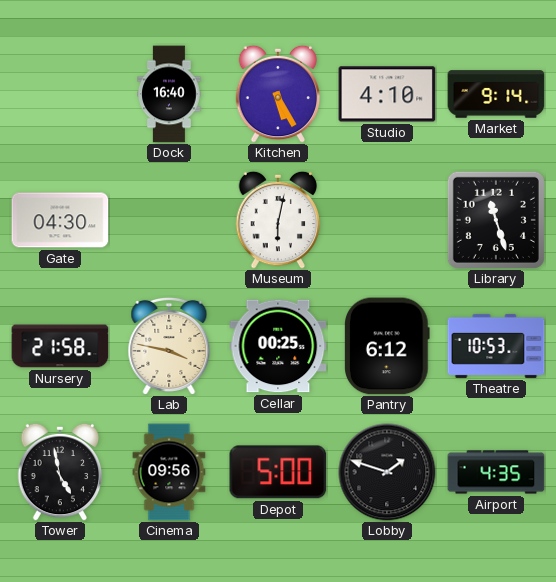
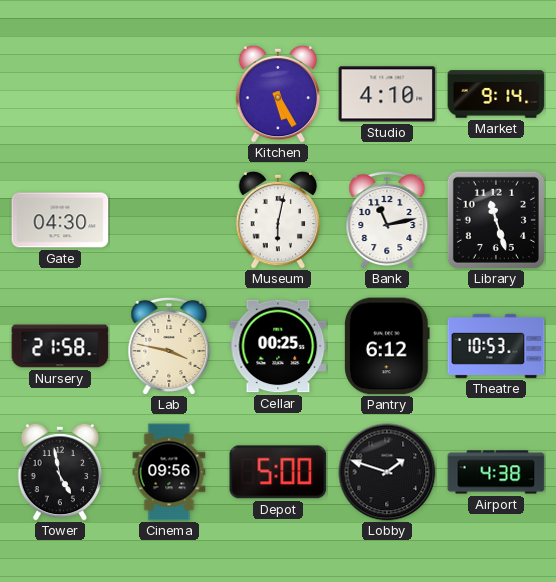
Dock: 16:40 -> none
Bank: none -> 11:13
Airport: 4:35 -> 4:38
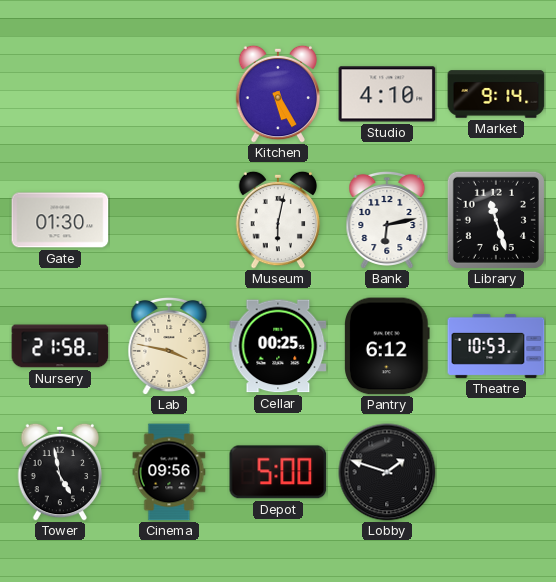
Gate: 04:30 -> 01:30
Bank: 11:13 -> 6:13
Airport: 4:38 -> none
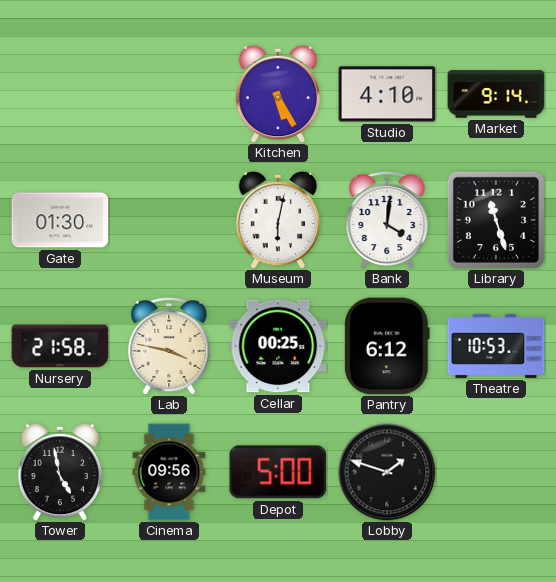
Bank: 6:13 -> 4:01
